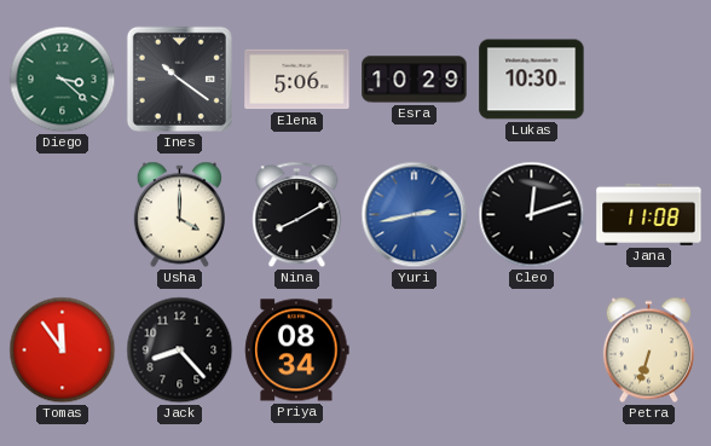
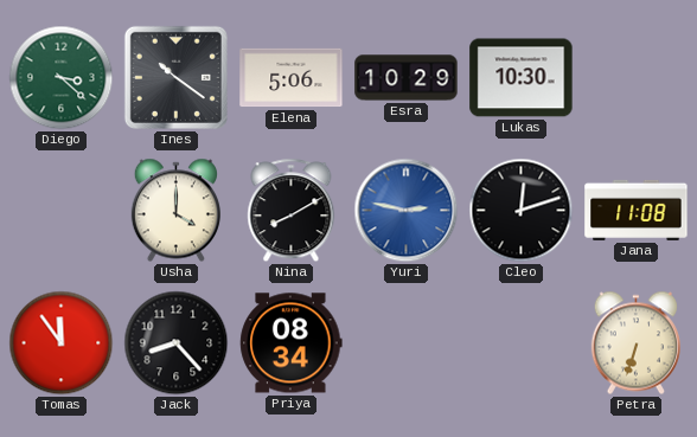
Yuri: 2:43 -> 2:47
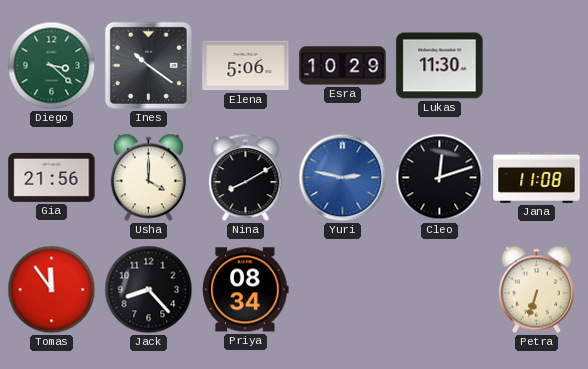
Lukas: 10:30 -> 11:30
Gia: none -> 21:56
